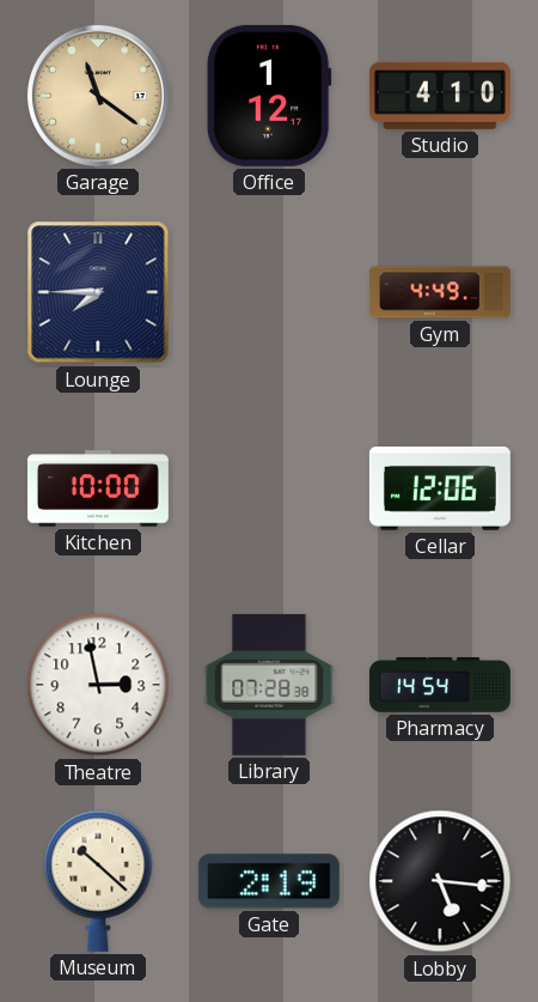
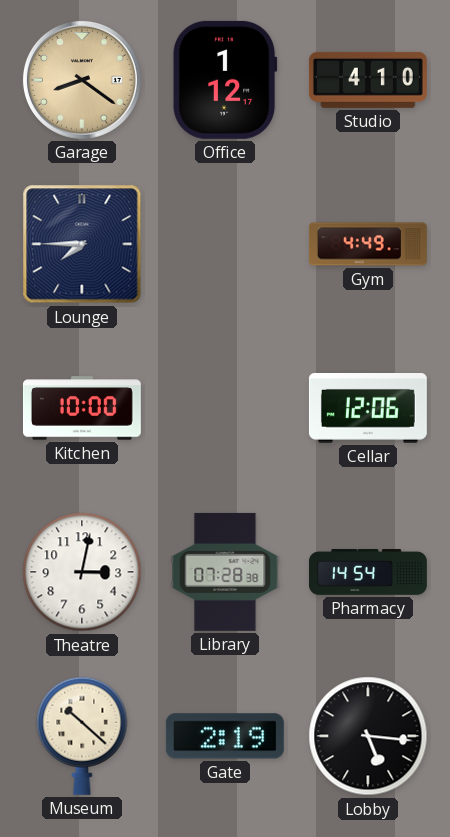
Garage: 11:21 -> 8:21
Theatre: 2:58 -> 3:02
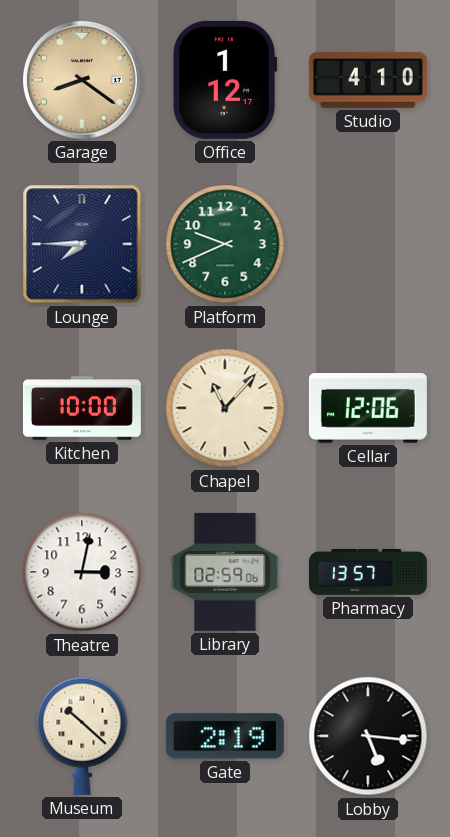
Platform: none -> 9:41
Gym: 4:49 -> none
Chapel: none -> 11:07
Library: 07:28 -> 02:59
Pharmacy: 14:54 -> 13:57
